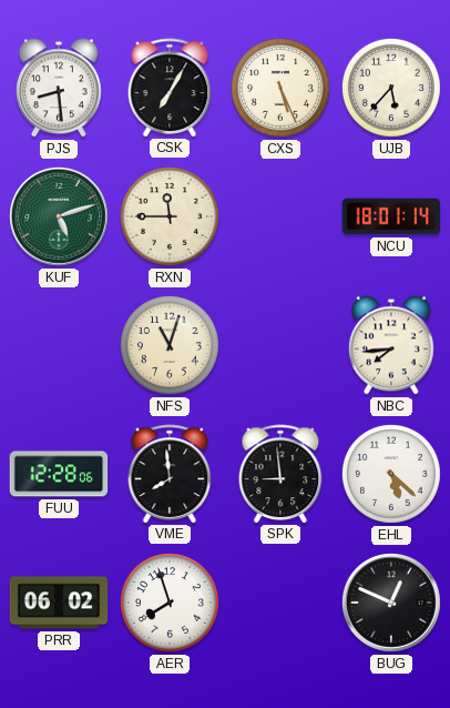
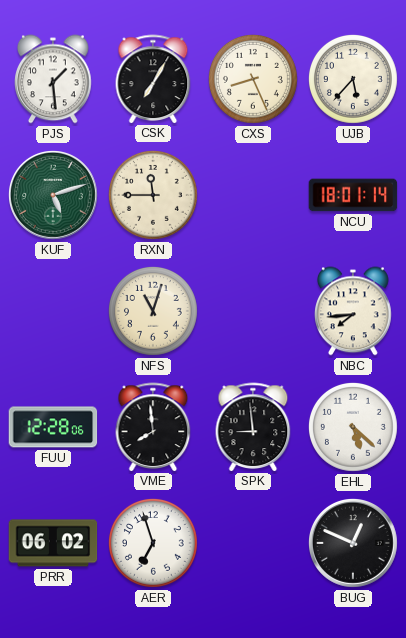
PJS: 8:29 -> 1:29
CXS: 5:26 -> 8:26
AER: 7:57 -> 6:57
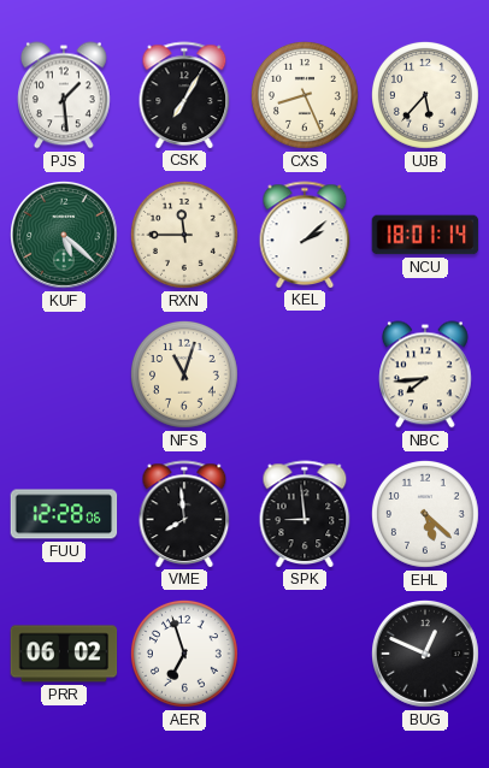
KUF: 5:12 -> 5:22
KEL: none -> 2:08
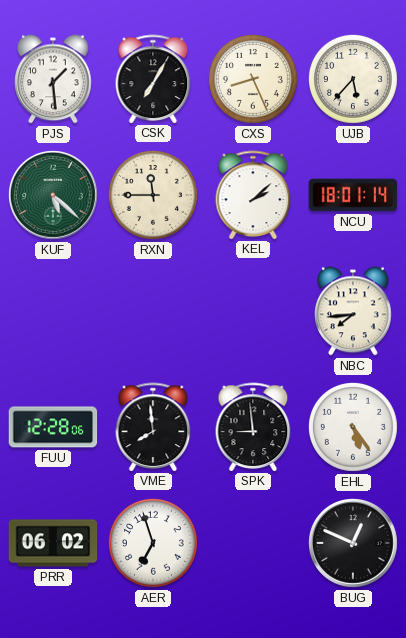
NFS: 11:03 -> none
EHL: 5:22 -> 5:24
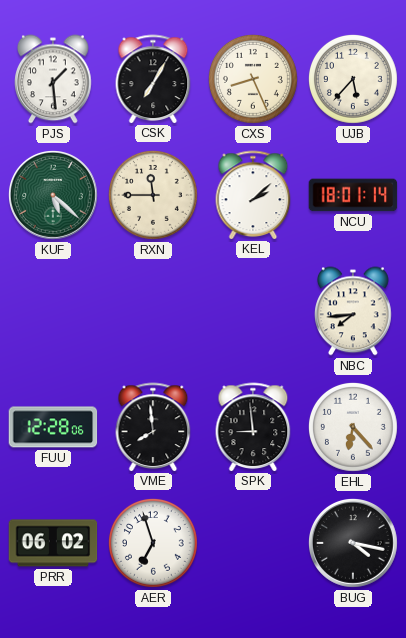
EHL: 5:24 -> 6:23
BUG: 12:49 -> 4:17
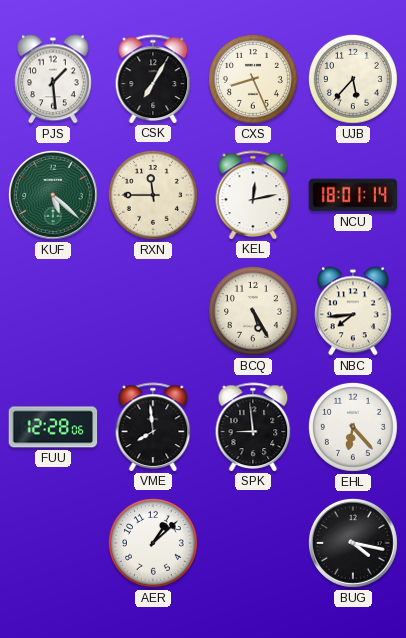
KEL: 2:08 -> 12:13
BCQ: none -> 5:25
PRR: 06:02 -> none
AER: 6:57 -> 1:08
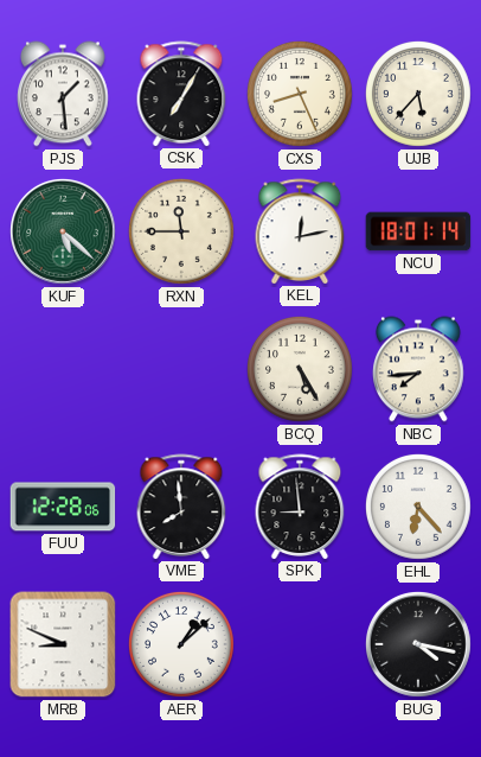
MRB: none -> 8:49
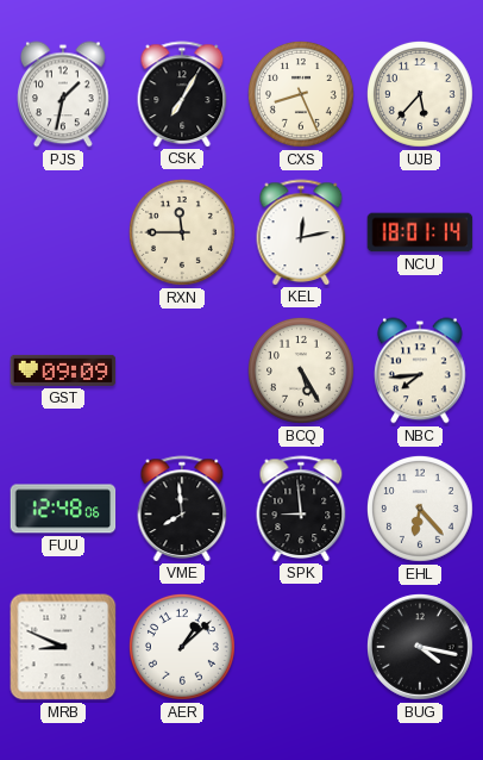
PJS: 1:29 -> 1:32
KUF: 5:22 -> none
GST: none -> 09:09
FUU: 12:28 -> 12:48
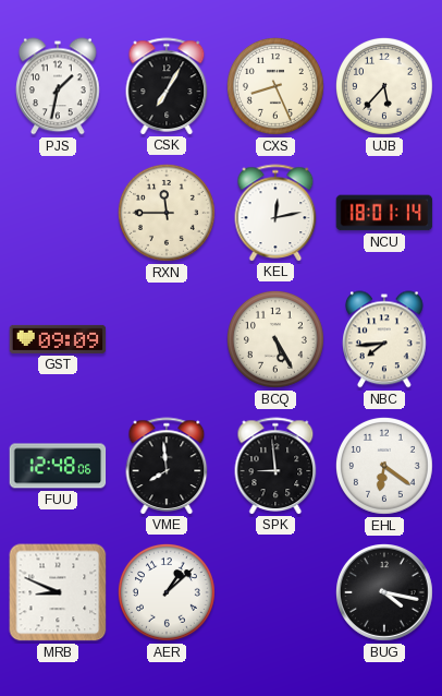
EHL: 6:23 -> 6:21
